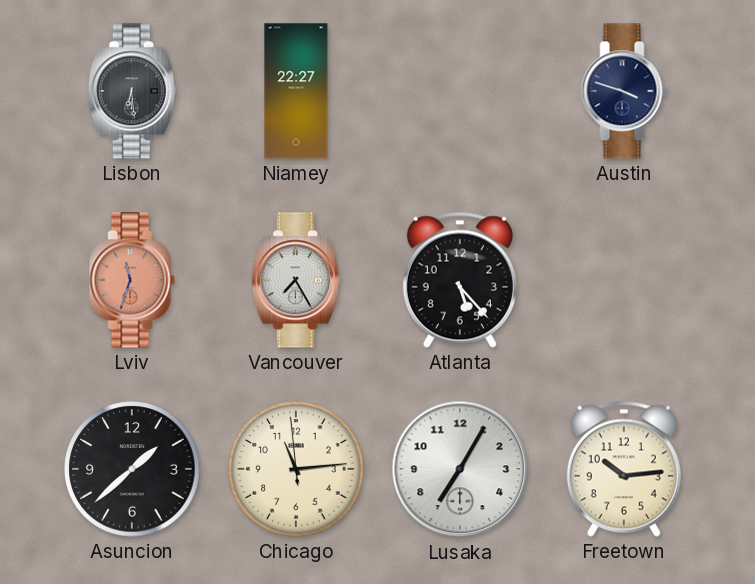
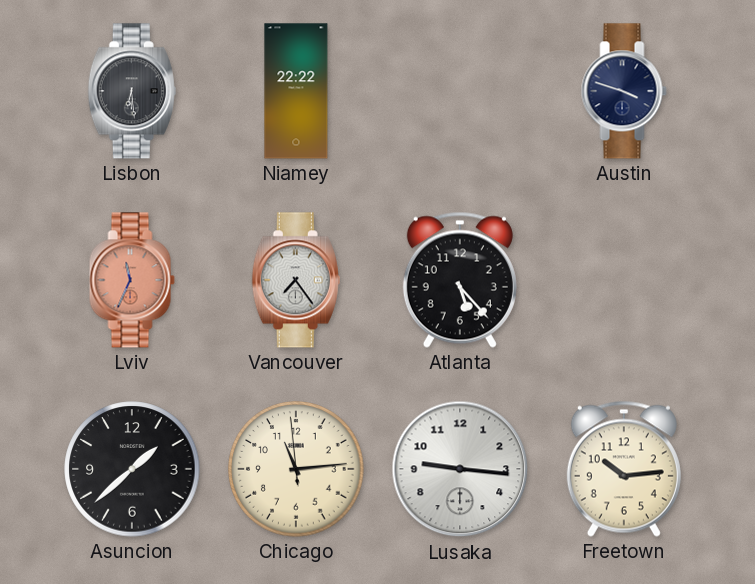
Niamey: 22:27 -> 22:22
Lviv: 11:33 -> 11:34
Vancouver: 7:25 -> 7:24
Lusaka: 7:05 -> 9:16
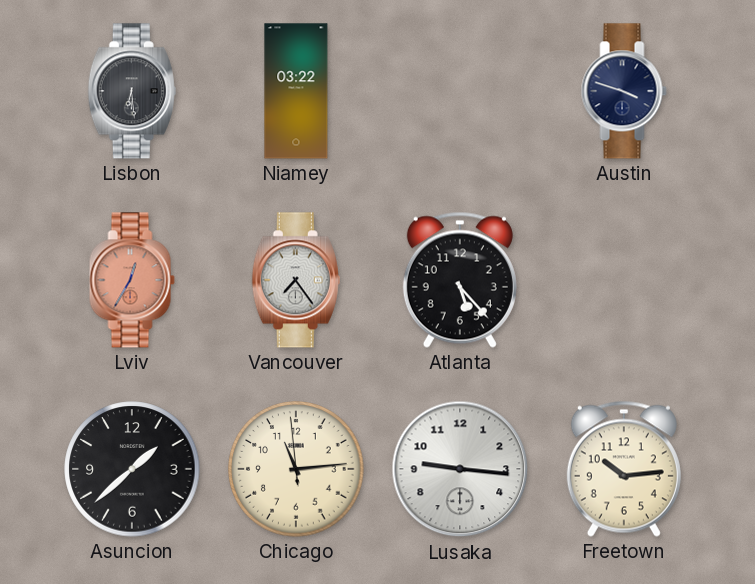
Niamey: 22:22 -> 03:22
Lviv: 11:34 -> 12:35
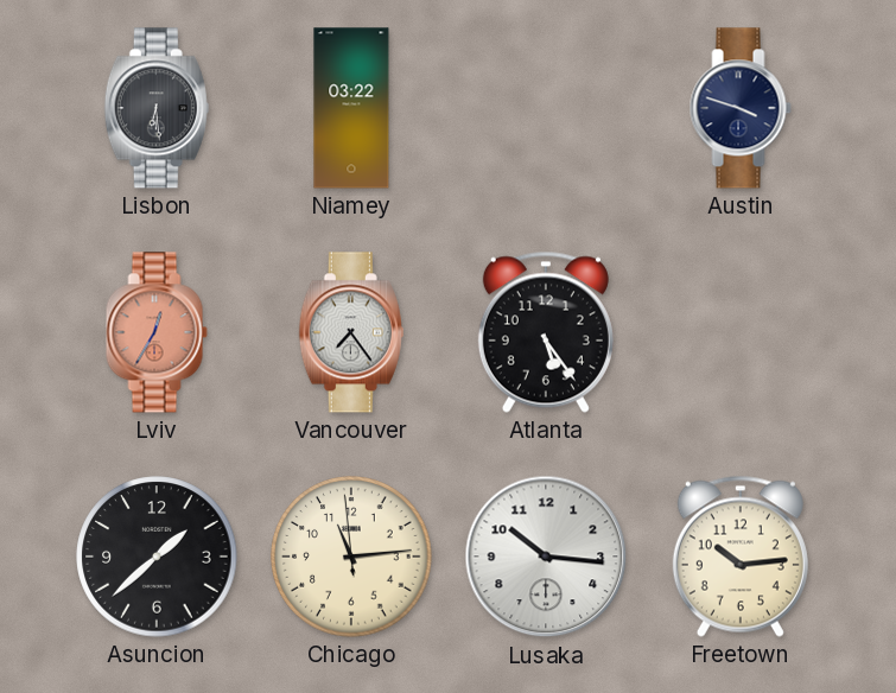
Atlanta: 5:23 -> 5:24
Lusaka: 9:16 -> 10:16
